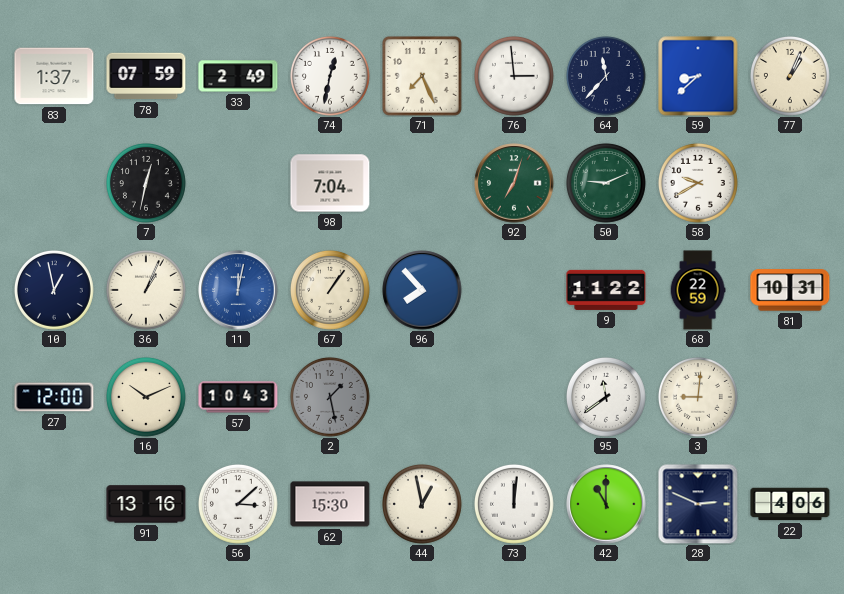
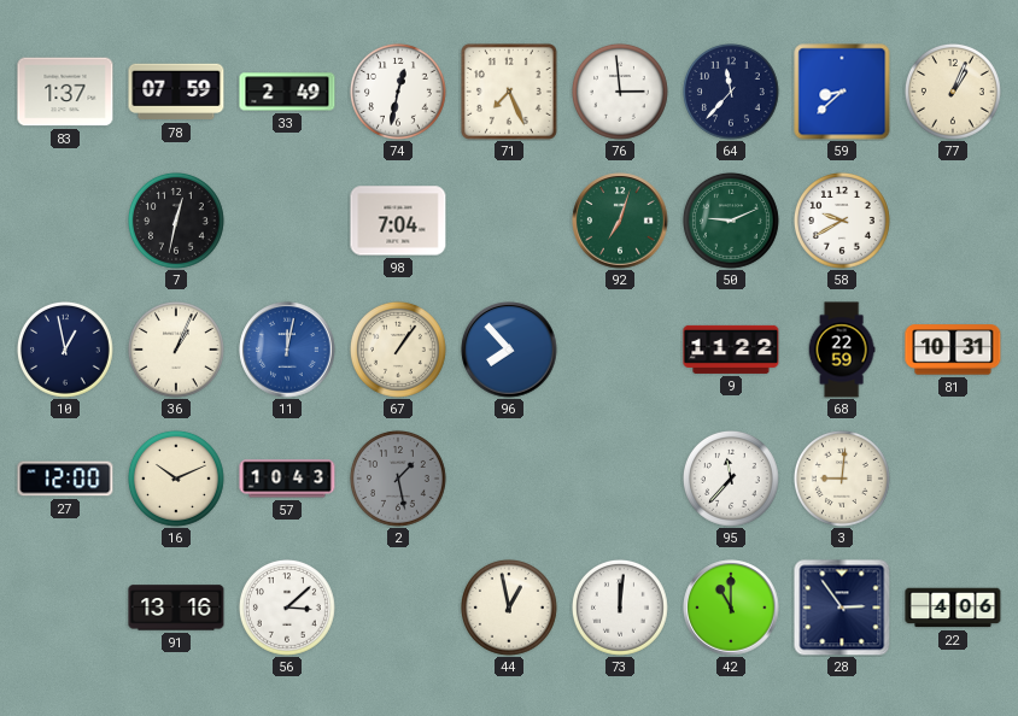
95: 11:39 -> 11:37
62: 15:30 -> none
28: 2:49 -> 2:54
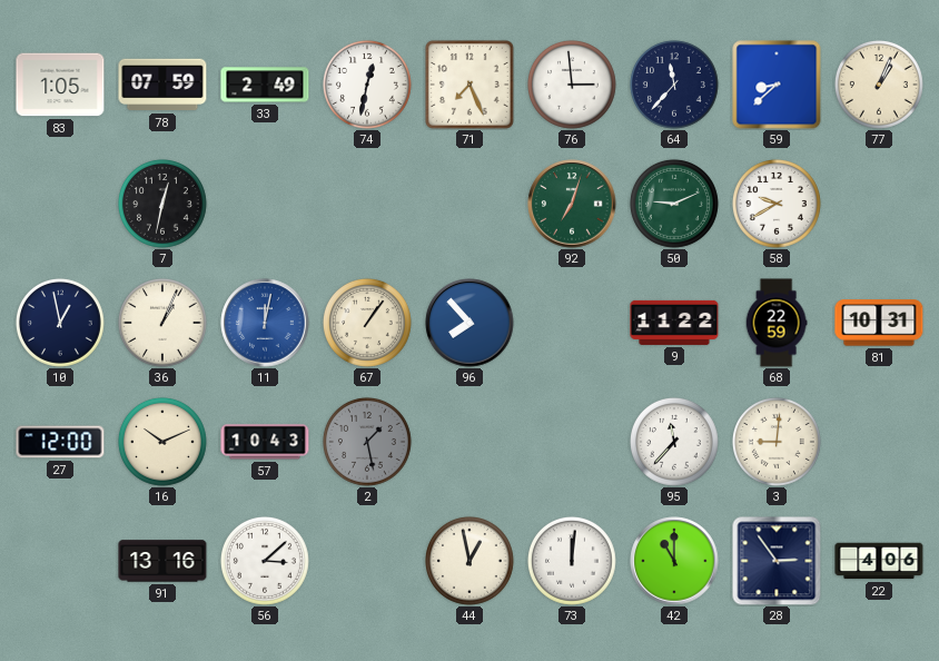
83: 1:37 -> 1:05
98: 7:04 -> none
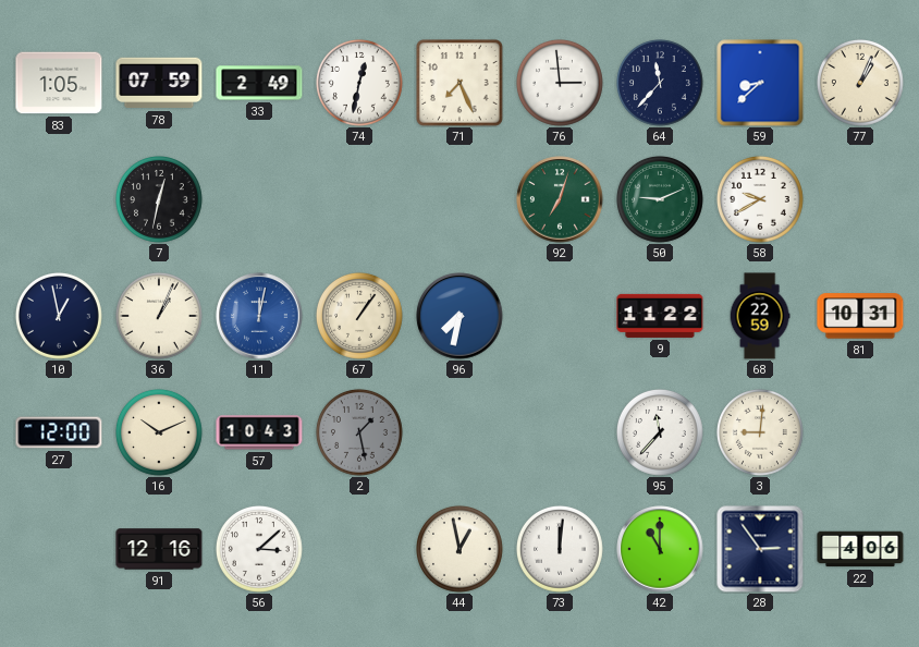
96: 7:53 -> 7:32
91: 13:16 -> 12:16
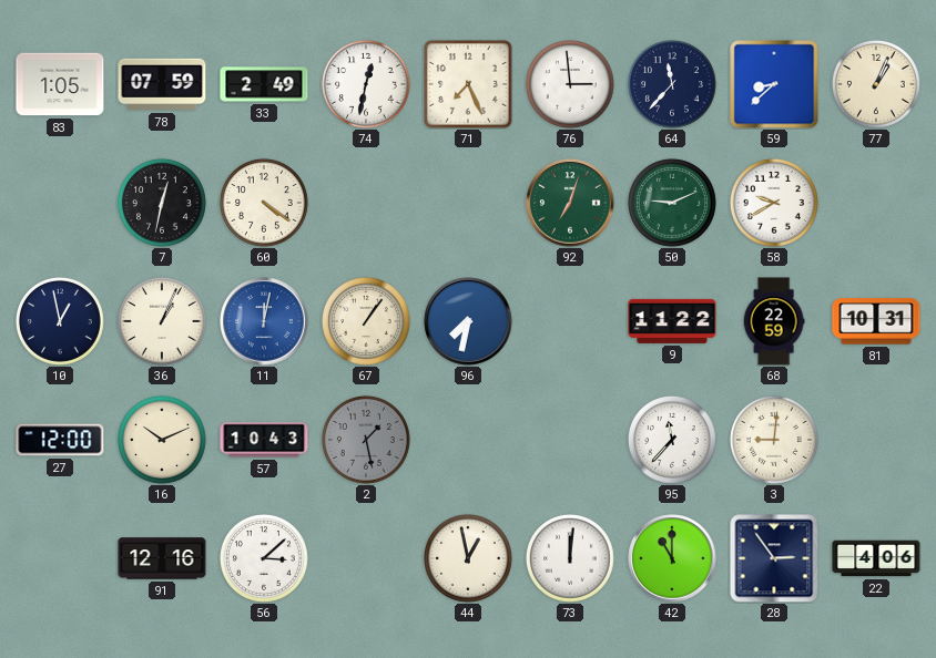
60: none -> 4:21
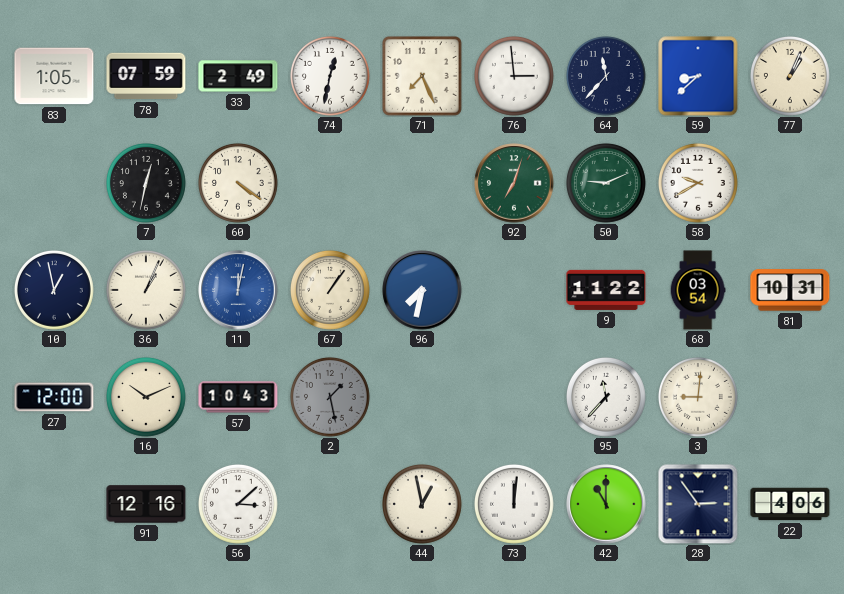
68: 22:59 -> 03:54
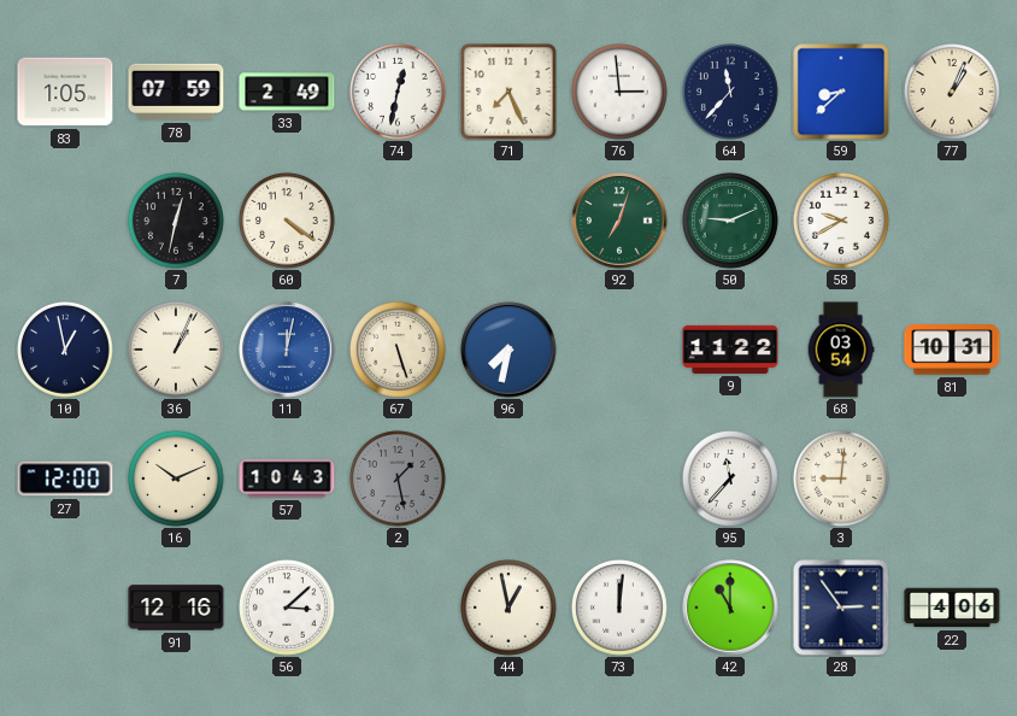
67: 1:06 -> 5:27
